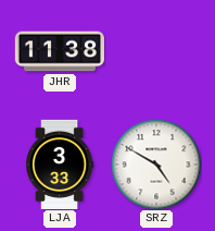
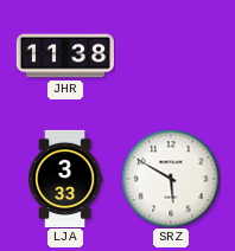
SRZ: 4:50 -> 5:50
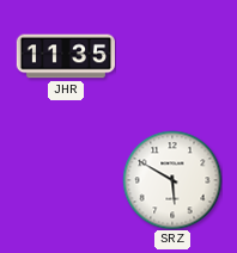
JHR: 11:38 -> 11:35
LJA: 3:33 -> none
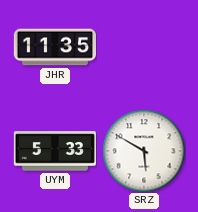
UYM: none -> 5:33
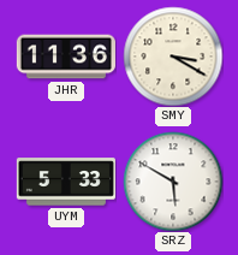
JHR: 11:35 -> 11:36
SMY: none -> 3:20
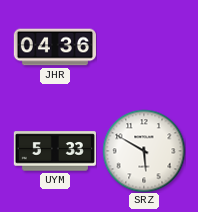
JHR: 11:36 -> 04:36
SMY: 3:20 -> none
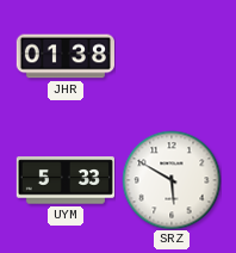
JHR: 04:36 -> 01:38
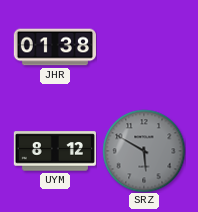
UYM: 5:33 -> 8:12
SRZ dial: white -> grey
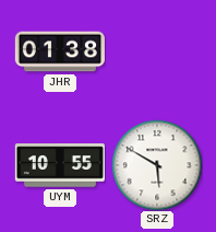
UYM: 8:12 -> 10:55
SRZ dial: grey -> white
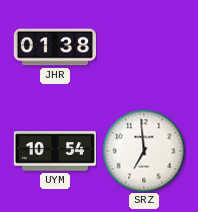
UYM: 10:55 -> 10:54
SRZ: 5:50 -> 6:59
